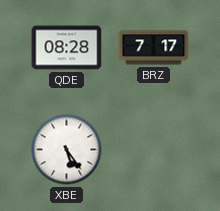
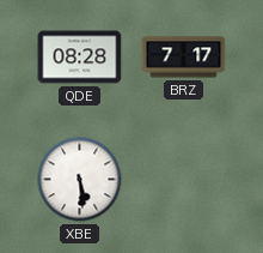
XBE: 5:24 -> 5:29
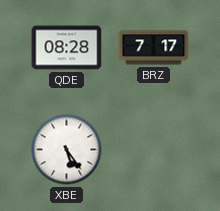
XBE: 5:29 -> 5:24
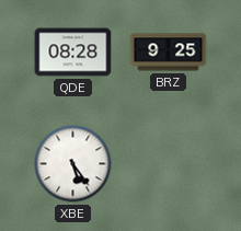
BRZ: 7:17 -> 9:25
